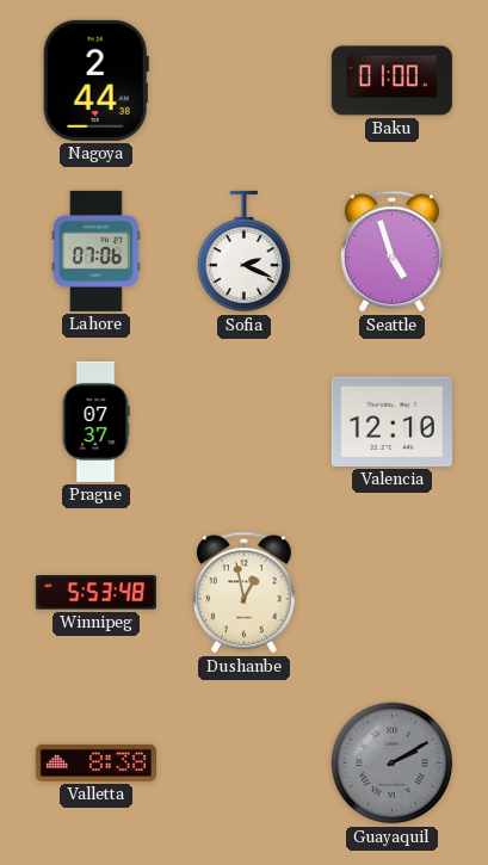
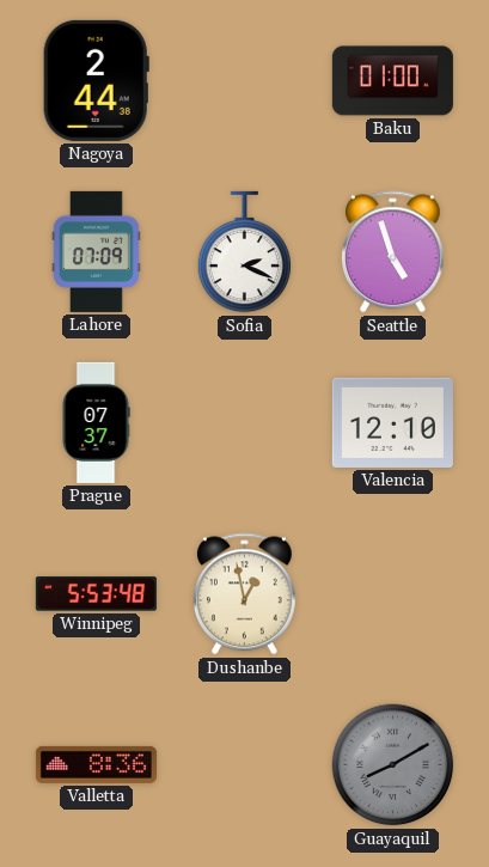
Lahore: 07:06 -> 07:09
Valletta: 8:38 -> 8:36
Guayaquil: 2:10 -> 8:10
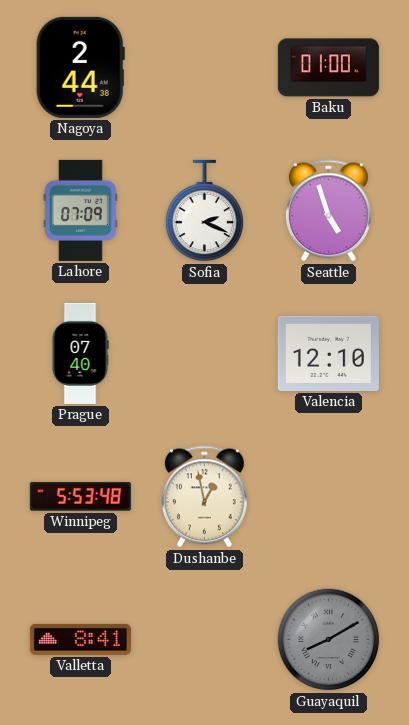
Prague: 07:37 -> 07:40
Valletta: 8:36 -> 8:41
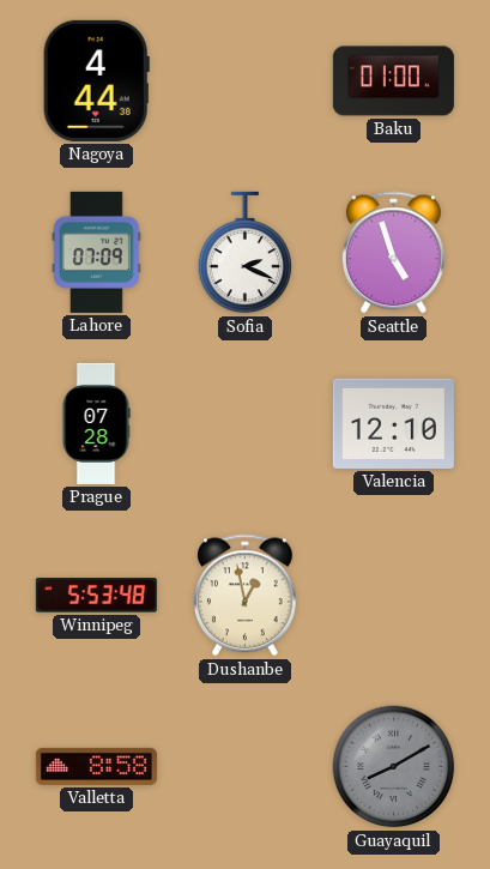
Nagoya: 2:44 -> 4:44
Prague: 07:40 -> 07:28
Valletta: 8:41 -> 8:58
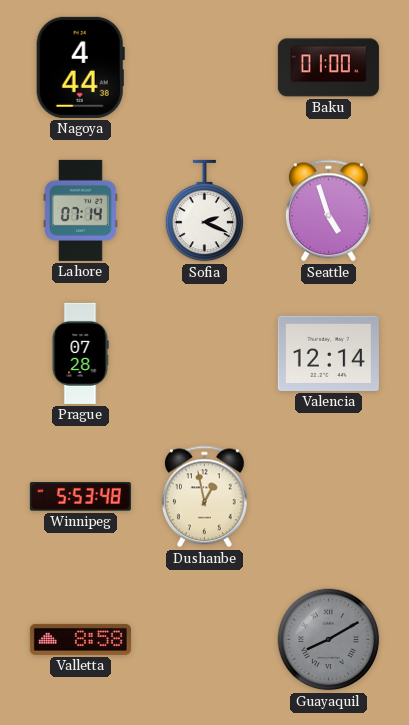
Lahore: 07:09 -> 07:14
Valencia: 12:10 -> 12:14
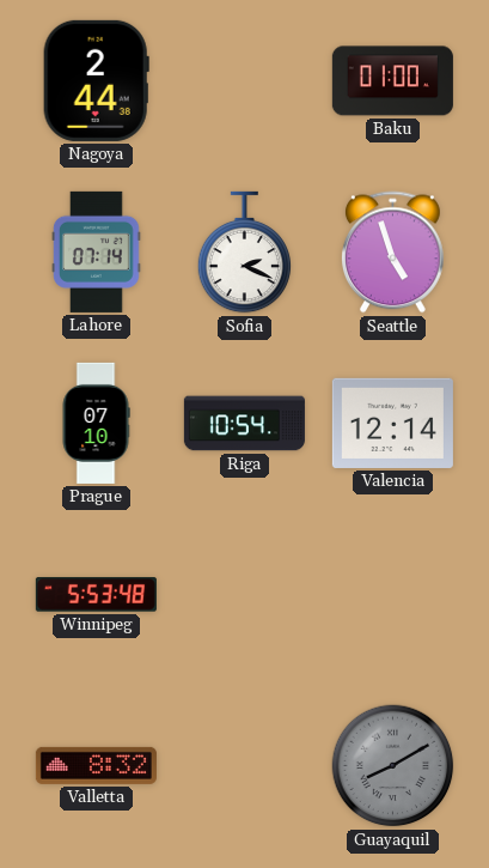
Nagoya: 4:44 -> 2:44
Prague: 07:28 -> 07:10
Riga: none -> 10:54
Dushanbe: 12:58 -> none
Valletta: 8:58 -> 8:32
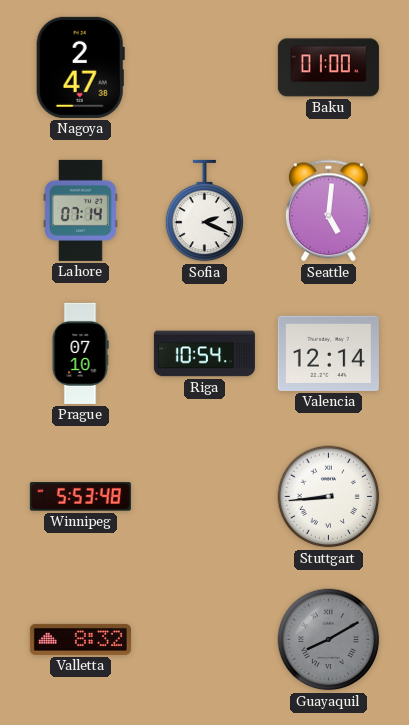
Nagoya: 2:44 -> 2:47
Seattle: 4:57 -> 5:01
Stuttgart: none -> 8:44
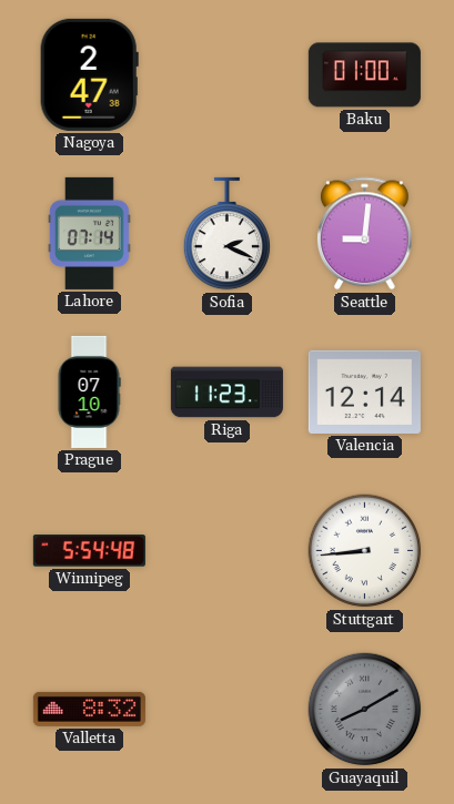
Seattle: 5:01 -> 9:01
Riga: 10:54 -> 11:23
Winnipeg: 5:53 -> 5:54
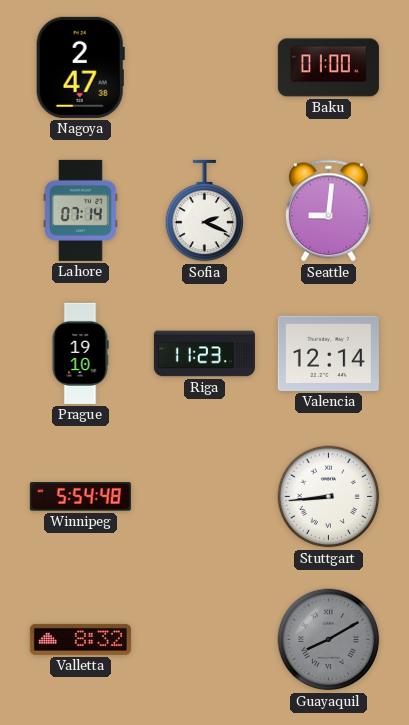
Prague: 07:10 -> 19:10
